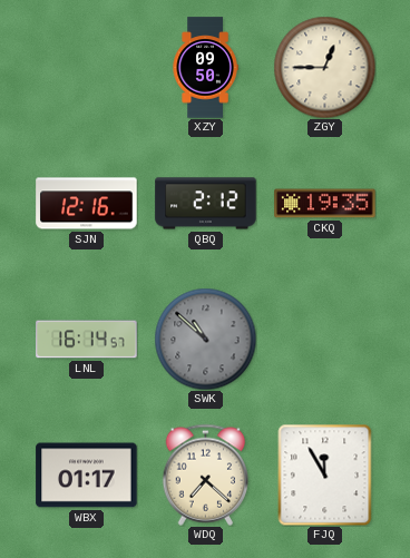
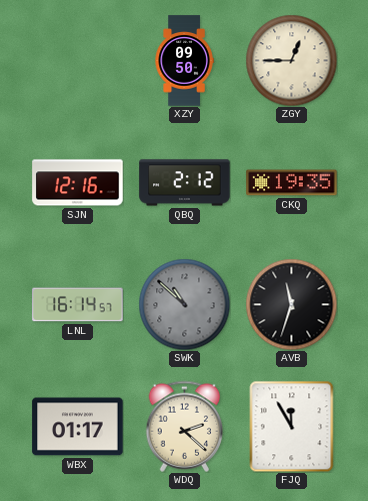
AVB: none -> 11:33
WDQ: 7:22 -> 2:22
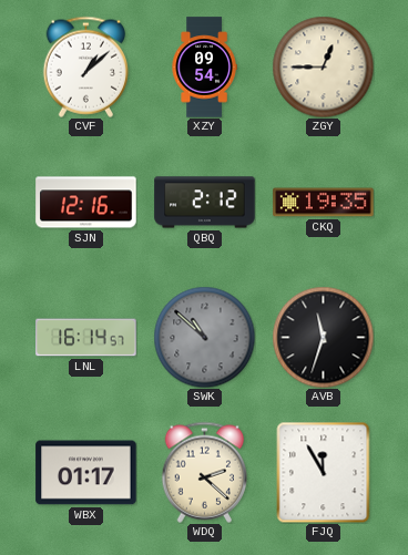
CVF: none -> 1:08
XZY: 09:50 -> 09:54
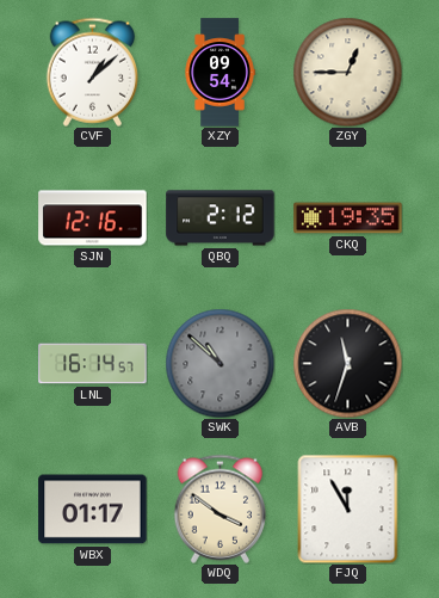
WDQ: 2:22 -> 3:51
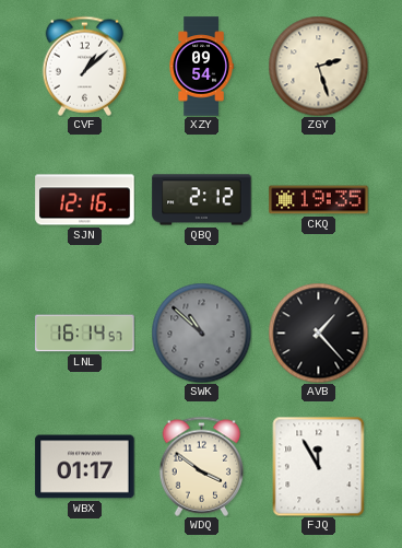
ZGY: 12:45 -> 2:27
AVB: 11:33 -> 1:23
